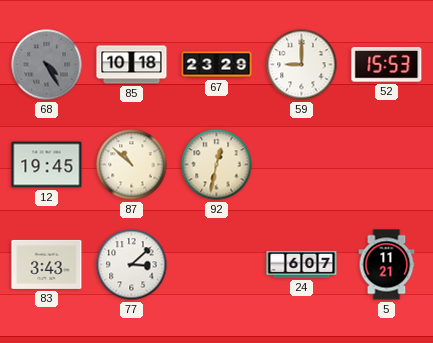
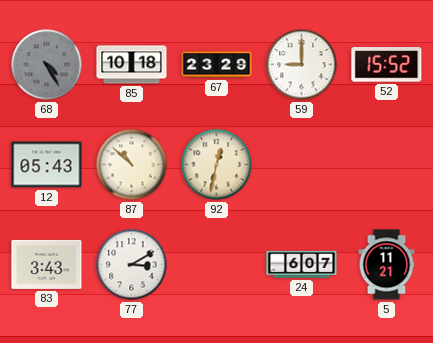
52: 15:53 -> 15:52
12: 19:45 -> 05:43
77: 3:08 -> 3:10
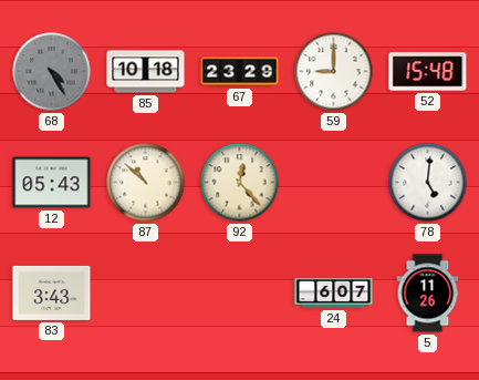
52: 15:52 -> 15:48
92: 12:32 -> 12:23
78: none -> 5:01
77: 3:10 -> none
5: 11:21 -> 11:26
